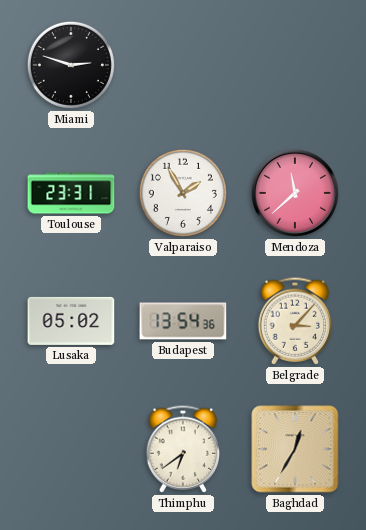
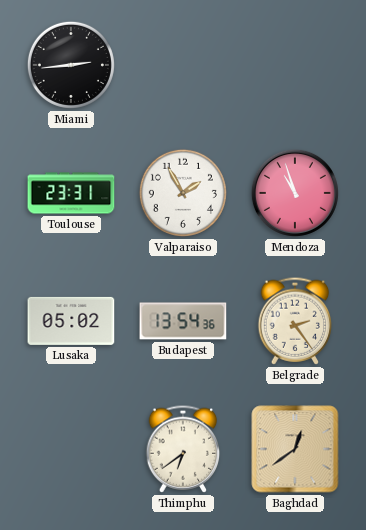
Miami: 2:48 -> 2:44
Mendoza: 11:38 -> 10:57
Belgrade: 3:07 -> 2:24
Baghdad: 12:35 -> 12:39
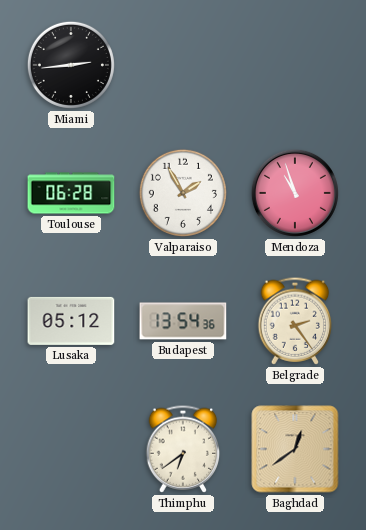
Toulouse: 23:31 -> 06:28
Lusaka: 05:02 -> 05:12
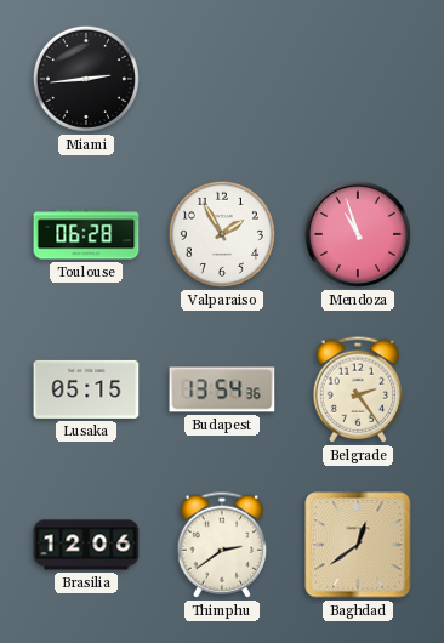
Lusaka: 05:12 -> 05:15
Brasilia: none -> 12:06
Thimphu: 6:39 -> 2:39
